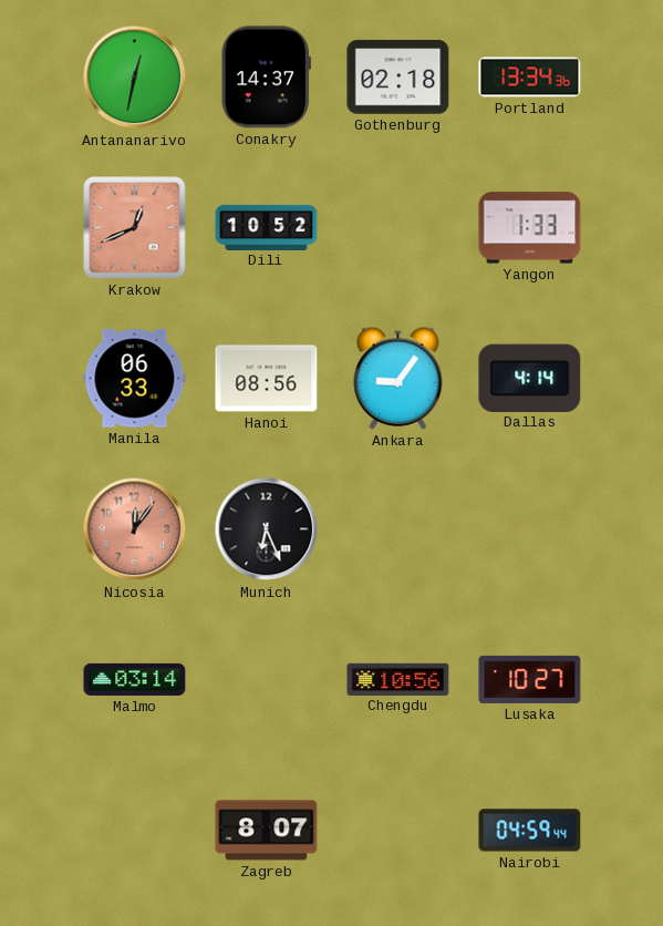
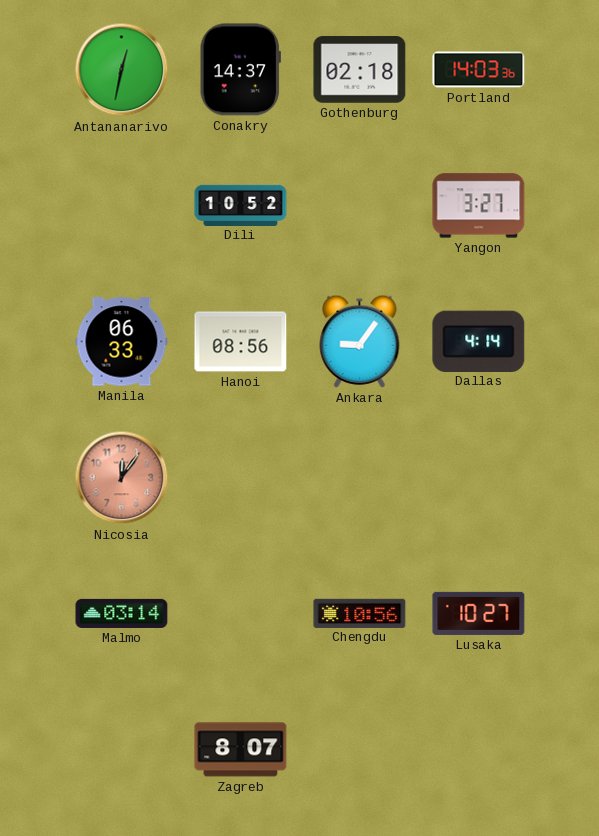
Portland: 13:34 -> 14:03
Krakow: 12:41 -> none
Yangon: 1:33 -> 3:27
Munich: 6:26 -> none
Nairobi: 04:59 -> none
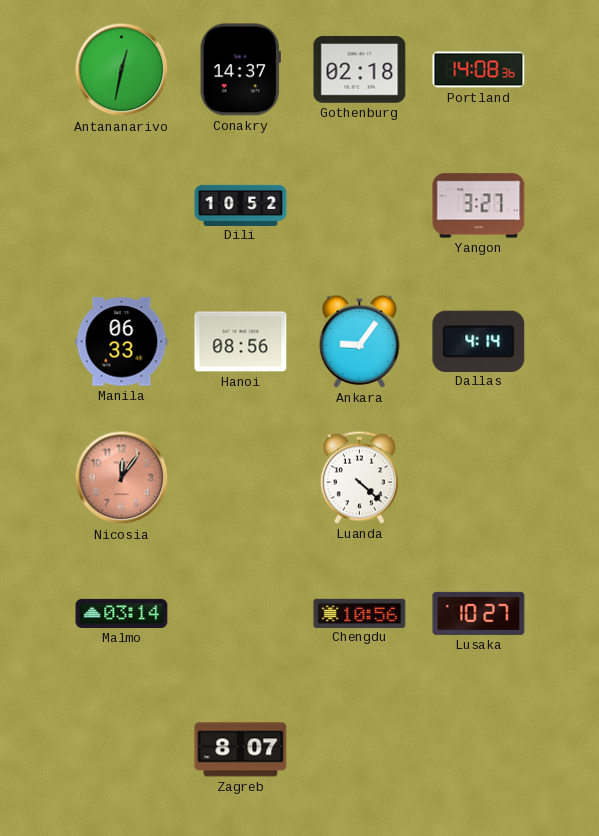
Portland: 14:03 -> 14:08
Luanda: none -> 4:22
